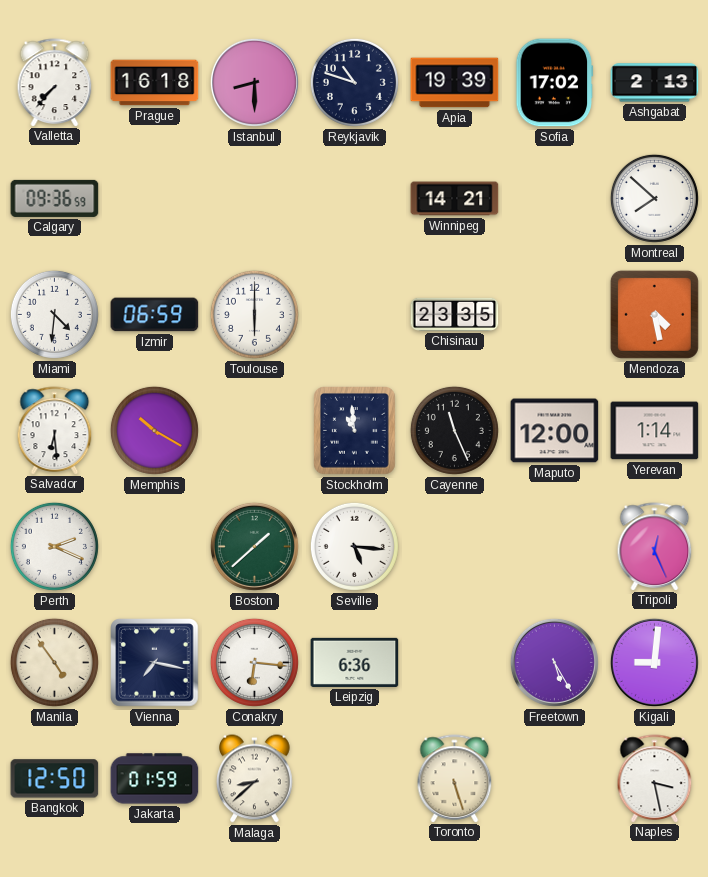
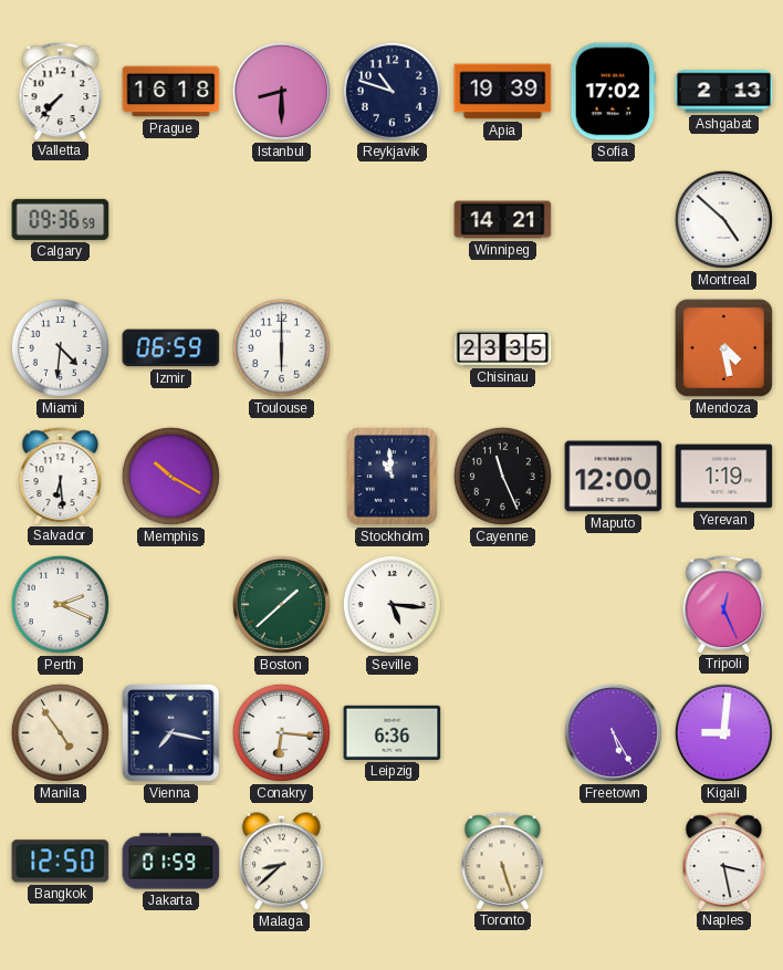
Montreal: 7:52 -> 4:52
Yerevan: 1:14 -> 1:19
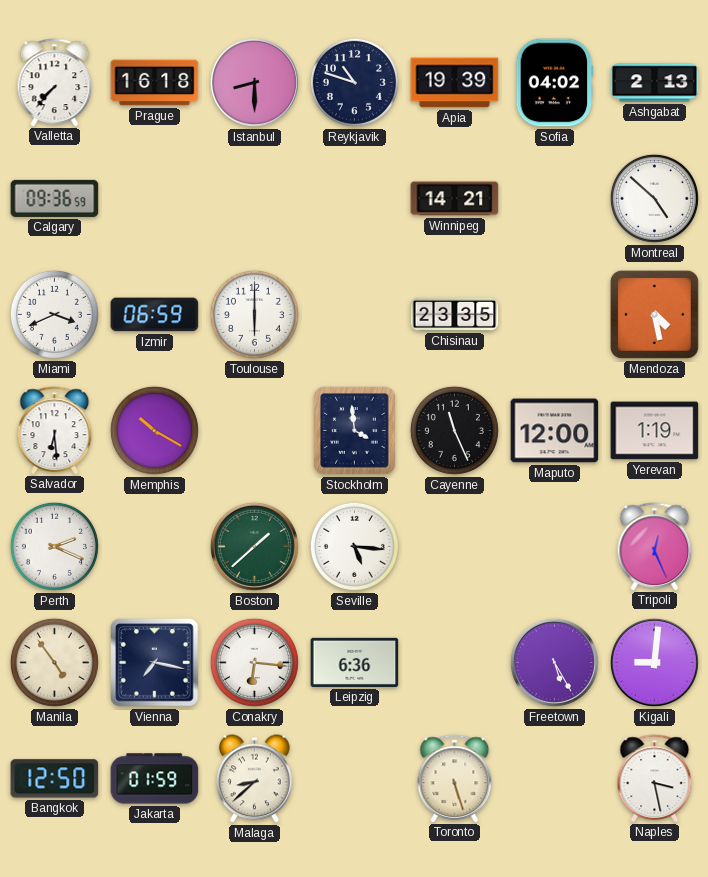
Sofia: 17:02 -> 04:02
Miami: 4:31 -> 3:41
Stockholm: 10:59 -> 3:59
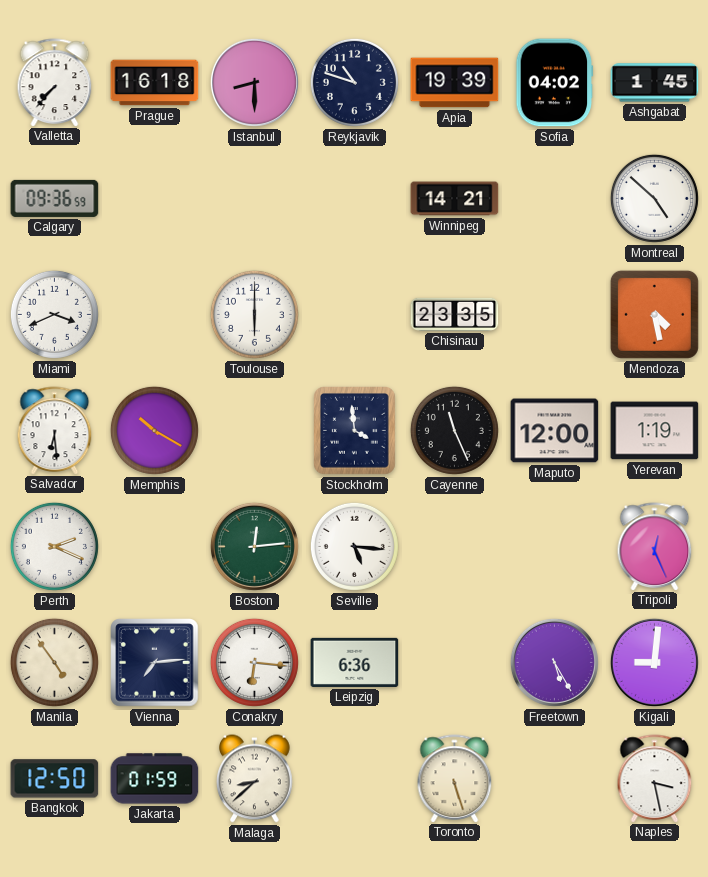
Ashgabat: 2:13 -> 1:45
Izmir: 06:59 -> none
Boston: 1:38 -> 12:14
Vienna: 7:17 -> 7:14
